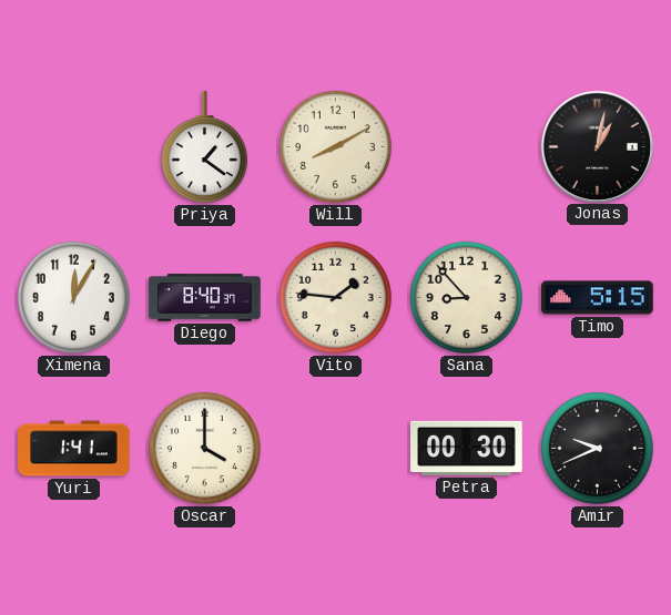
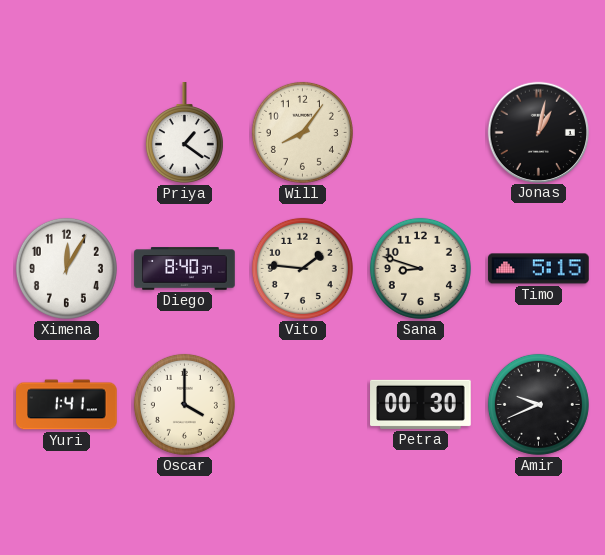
Will: 8:10 -> 8:06
Sana: 8:53 -> 8:48
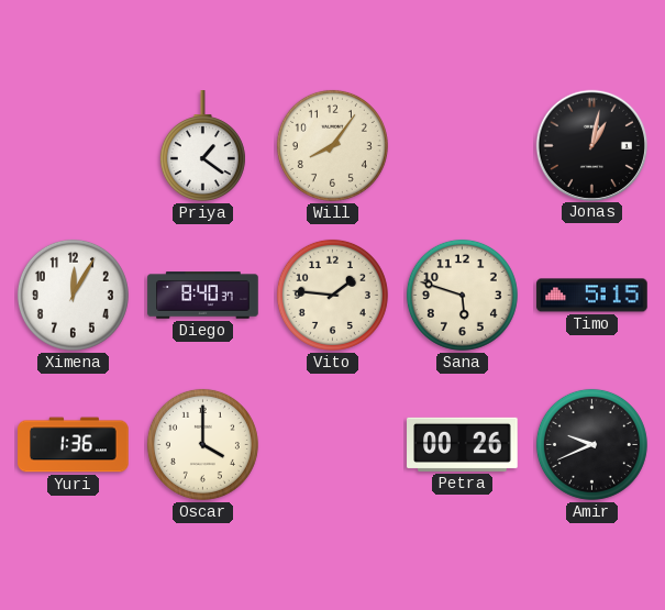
Sana: 8:48 -> 5:48
Yuri: 1:41 -> 1:36
Petra: 00:30 -> 00:26
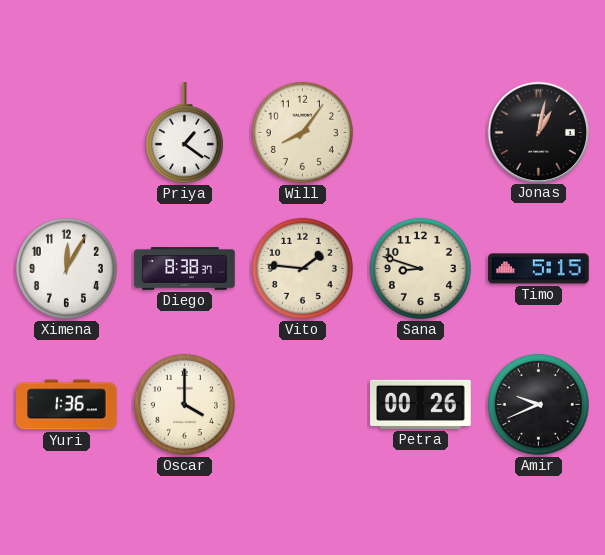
Diego: 8:40 -> 8:38
Sana: 5:48 -> 8:48
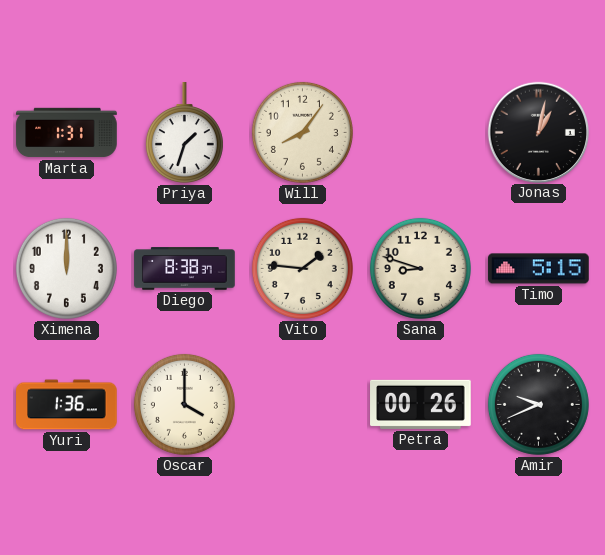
Marta: none -> 1:31
Priya: 1:21 -> 1:33
Ximena: 12:05 -> 12:00
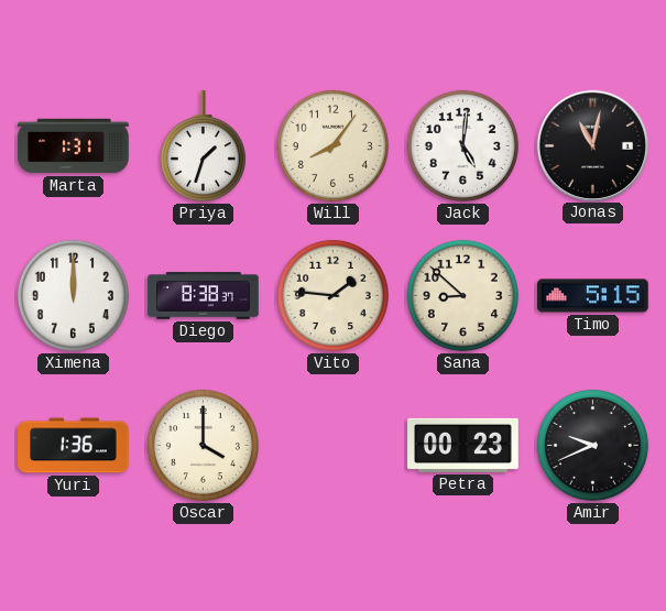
Jack: none -> 5:01
Jonas: 1:02 -> 11:02
Sana: 8:48 -> 8:52
Petra: 00:26 -> 00:23
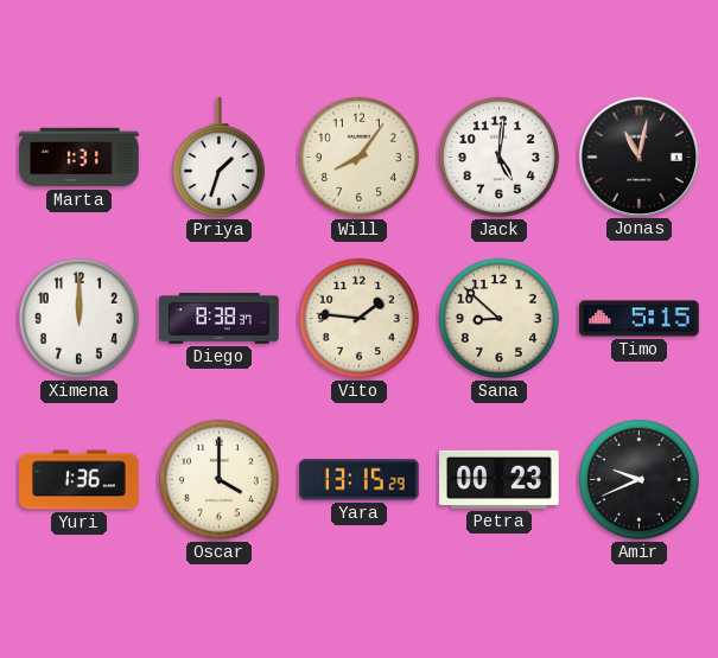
Yara: none -> 13:15
